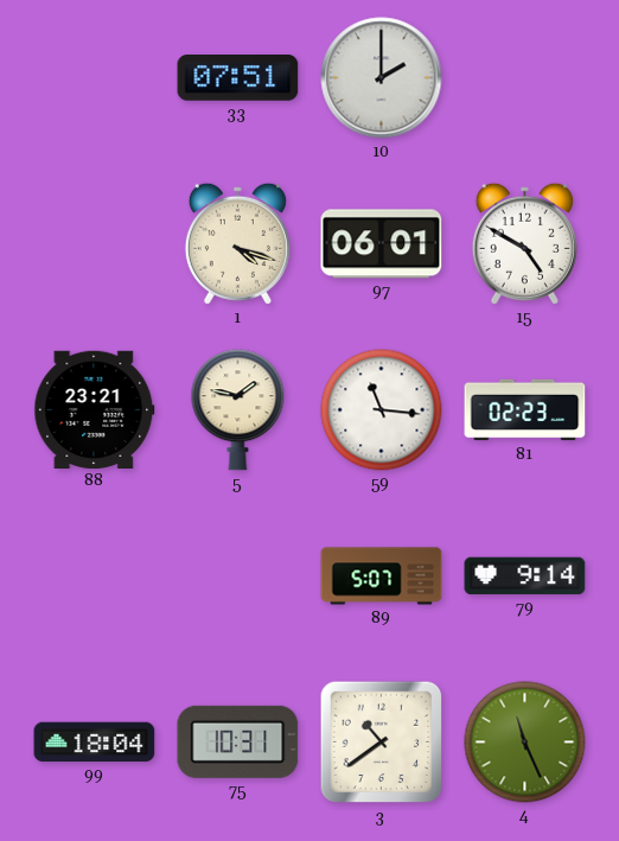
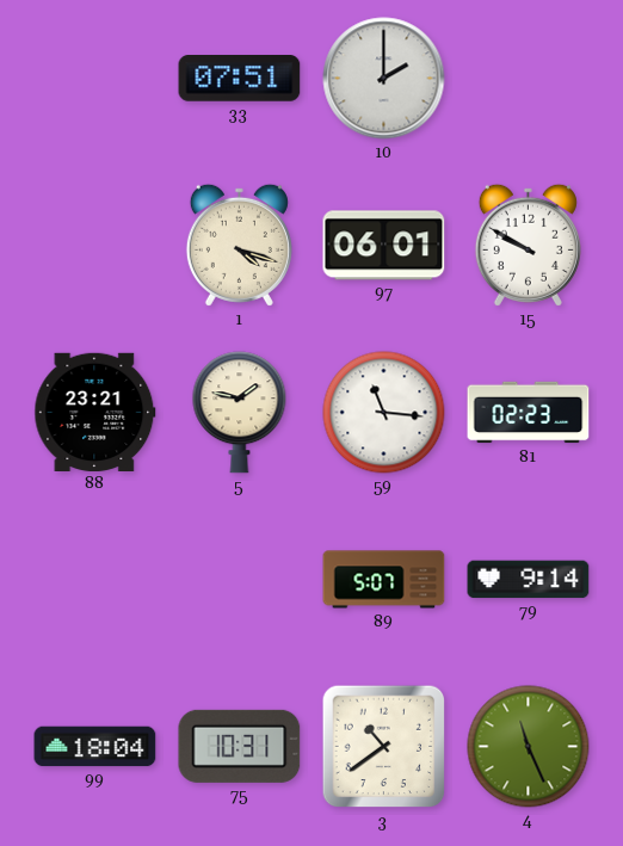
15: 4:50 -> 9:50
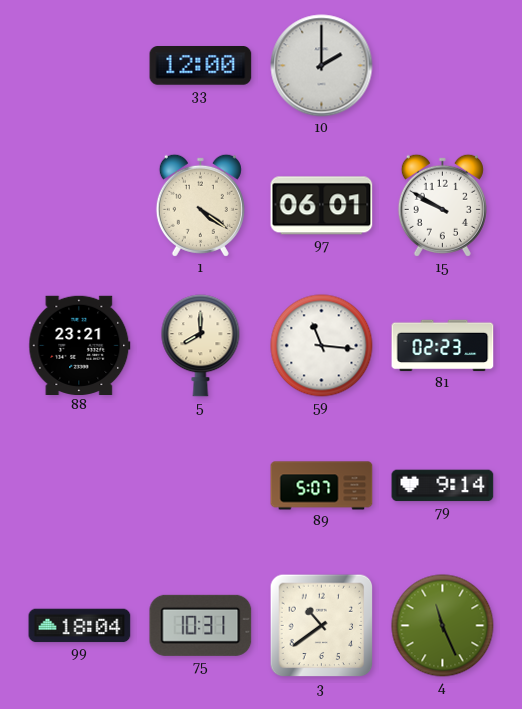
33: 07:51 -> 12:00
1: 4:18 -> 4:21
5: 1:47 -> 8:00
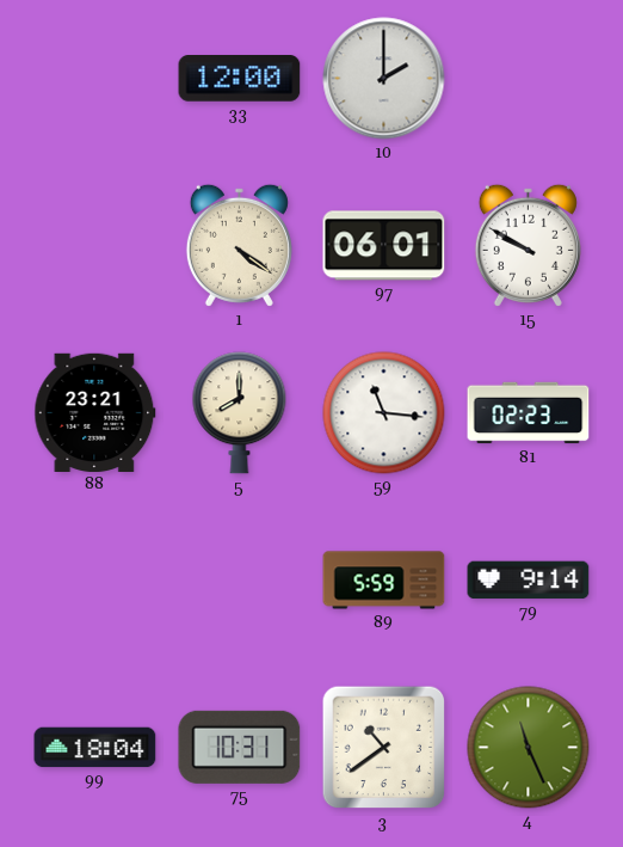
89: 5:07 -> 5:59
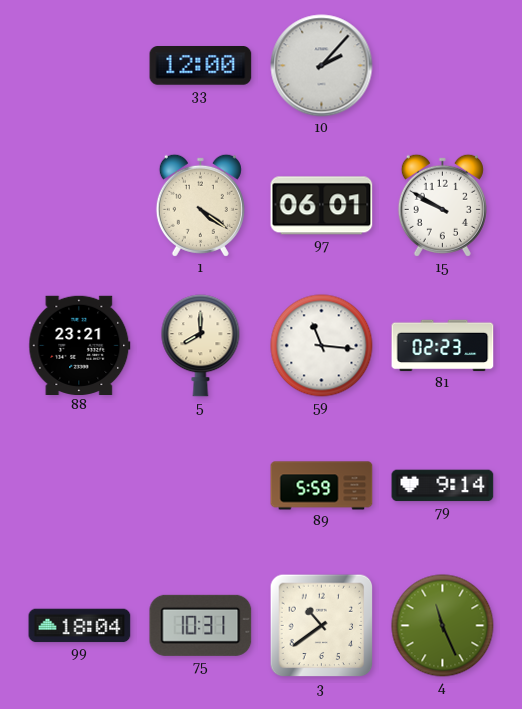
10: 2:00 -> 2:07
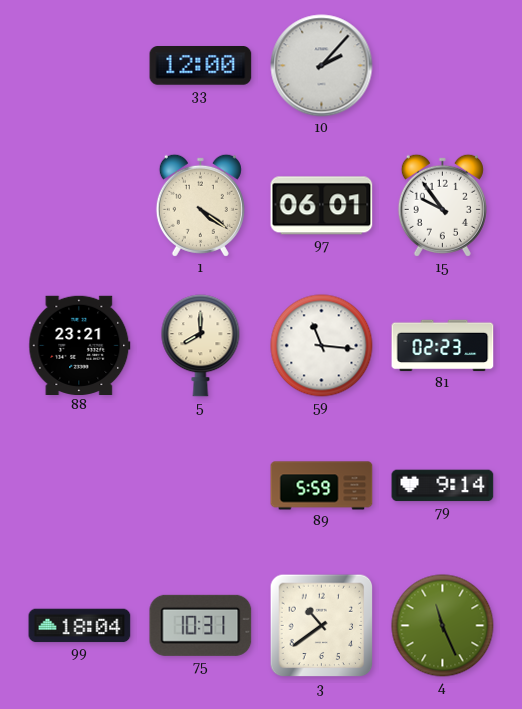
15: 9:50 -> 9:54
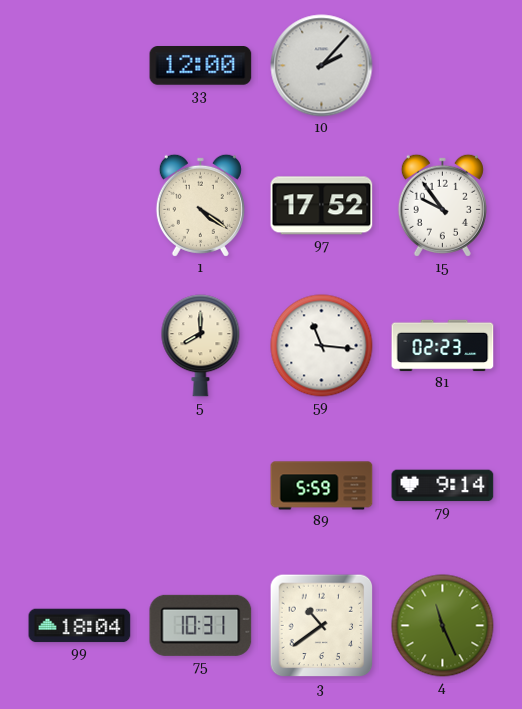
97: 06:01 -> 17:52
88: 23:21 -> none
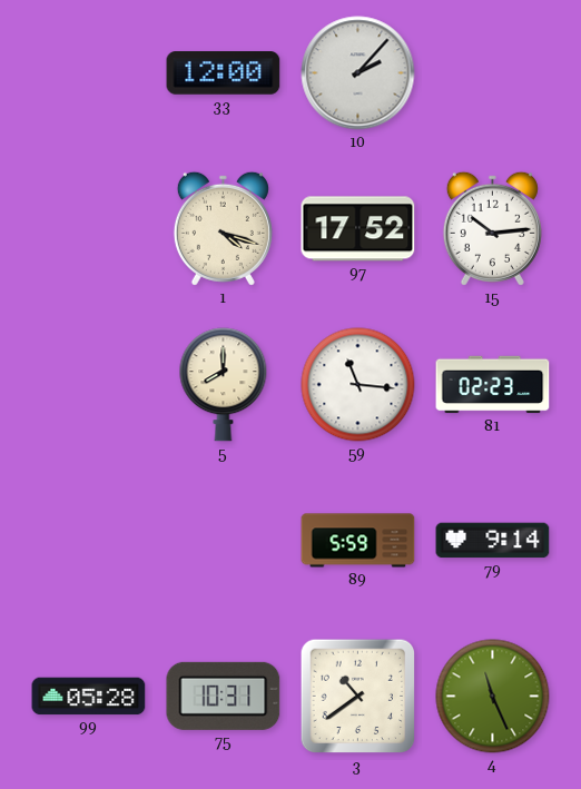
1: 4:21 -> 4:18
15: 9:54 -> 10:14
99: 18:04 -> 05:28
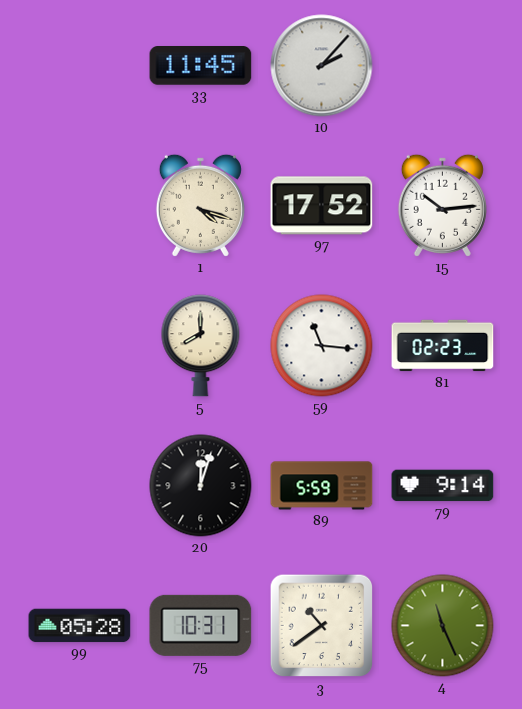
33: 12:00 -> 11:45
20: none -> 12:03
